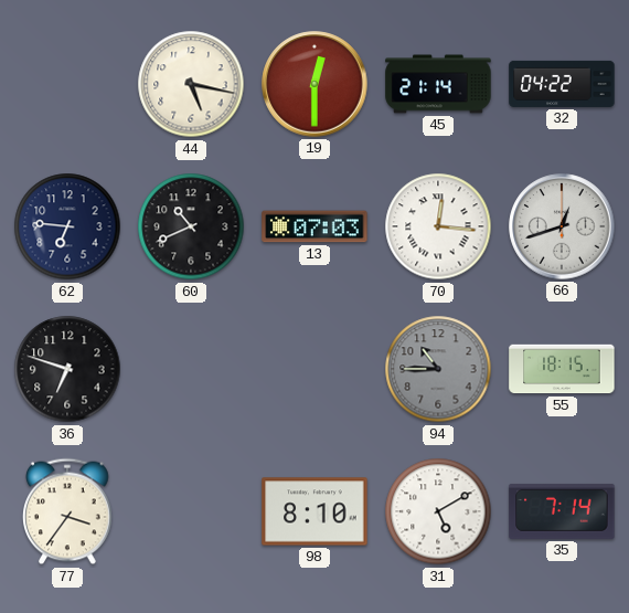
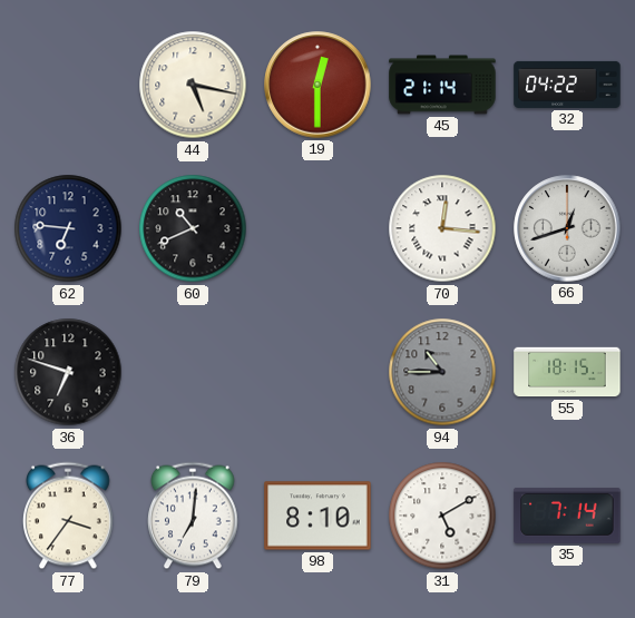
13: 07:03 -> none
79: none -> 7:01
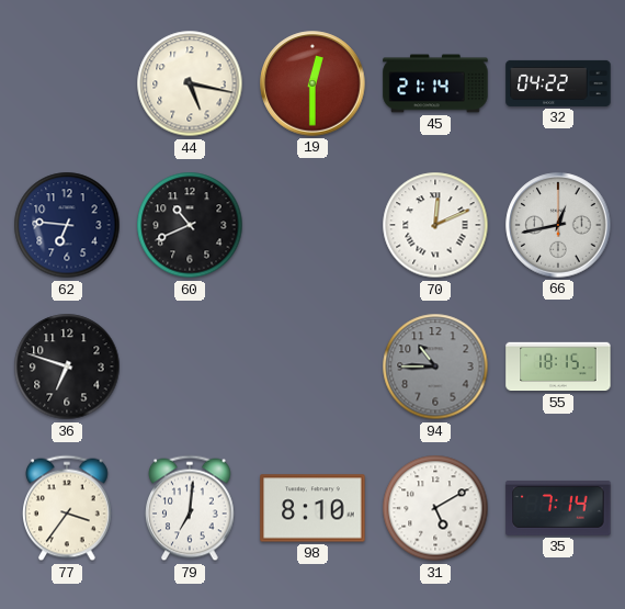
70: 12:16 -> 12:11
66: 12:42 -> 12:43
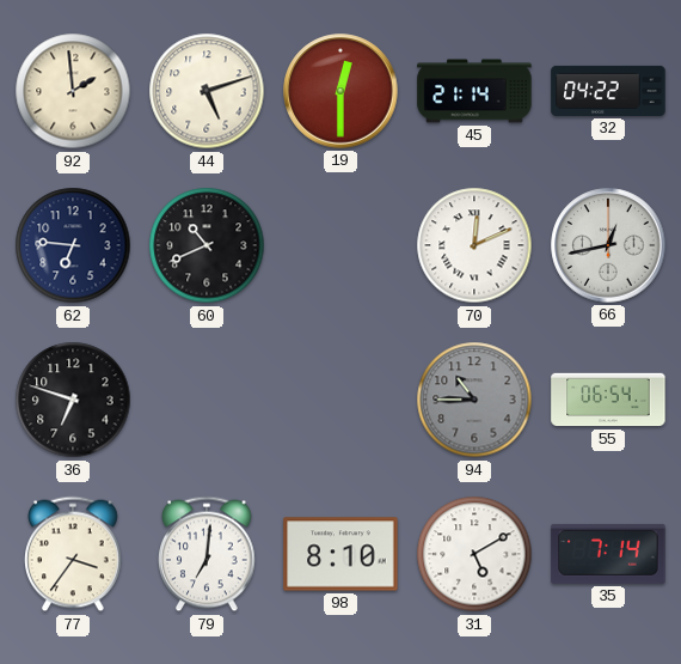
92: none -> 1:59
44: 5:17 -> 5:12
55: 18:15 -> 06:54
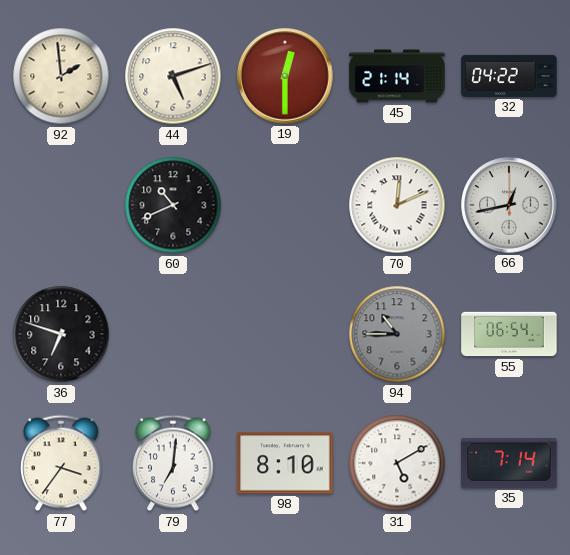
62: 6:46 -> none
